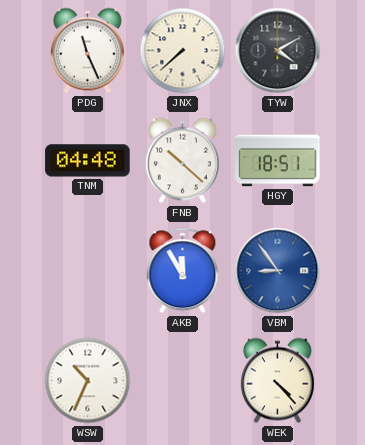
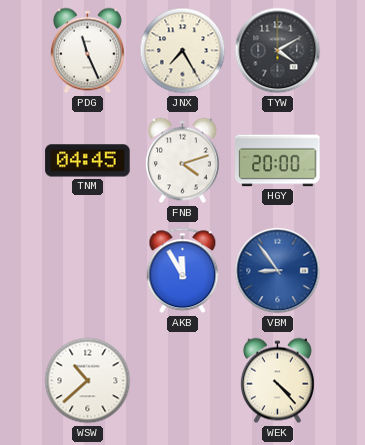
JNX: 7:38 -> 7:25
TNM: 04:48 -> 04:45
FNB: 10:22 -> 4:12
HGY: 18:51 -> 20:00
WSW: 10:34 -> 10:38
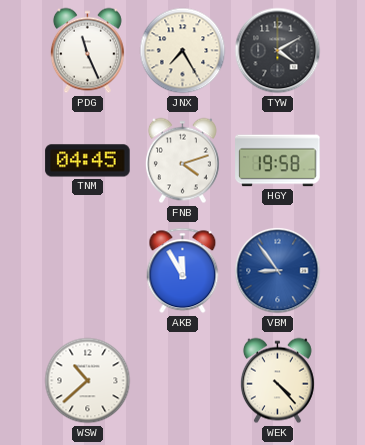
HGY: 20:00 -> 19:58
